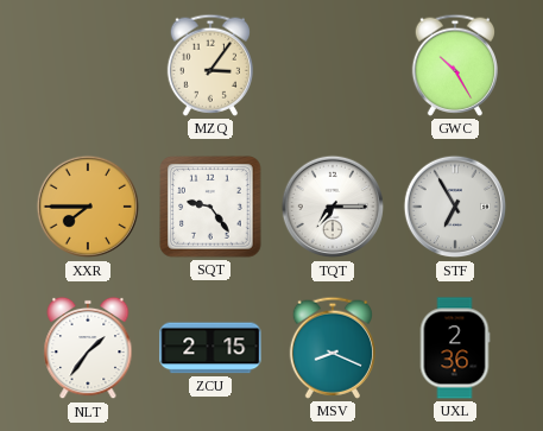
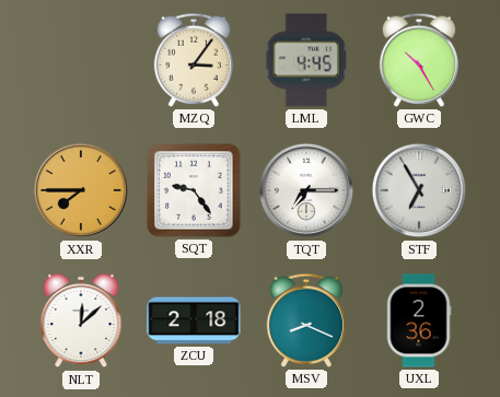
LML: none -> 4:45
NLT: 1:36 -> 12:08
ZCU: 2:15 -> 2:18
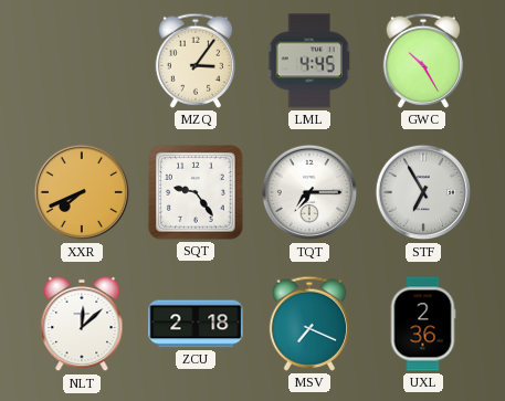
XXR: 7:45 -> 7:41
MSV: 8:19 -> 7:19
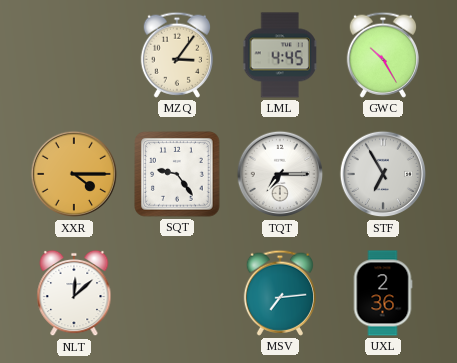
XXR: 7:41 -> 4:15
ZCU: 2:18 -> none
MSV: 7:19 -> 7:14
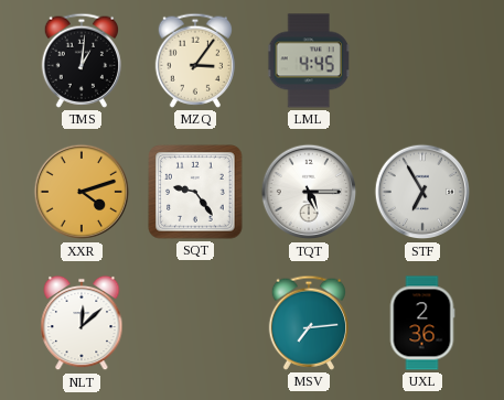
TMS: none -> 1:01
GWC: 10:25 -> none
XXR: 4:15 -> 4:12
TQT: 7:15 -> 5:15
